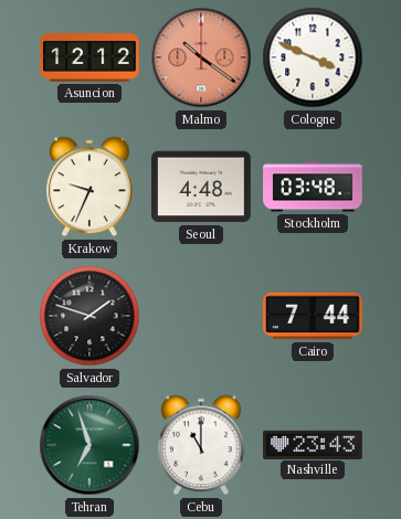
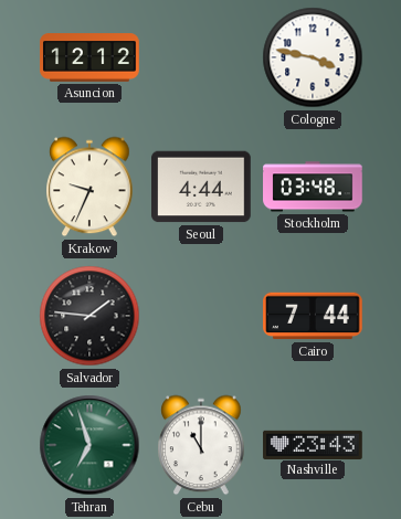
Malmo: 10:21 -> none
Cologne: 3:49 -> 3:47
Seoul: 4:48 -> 4:44
Salvador: 1:48 -> 1:46
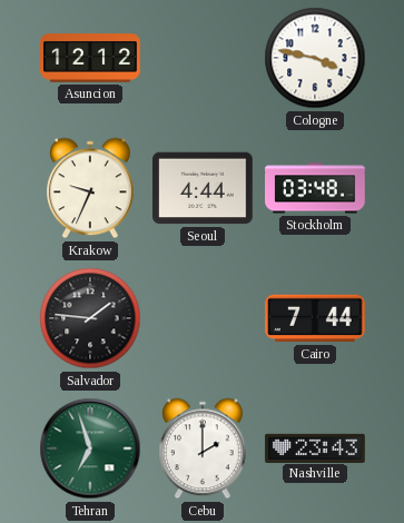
Cebu: 11:00 -> 2:00
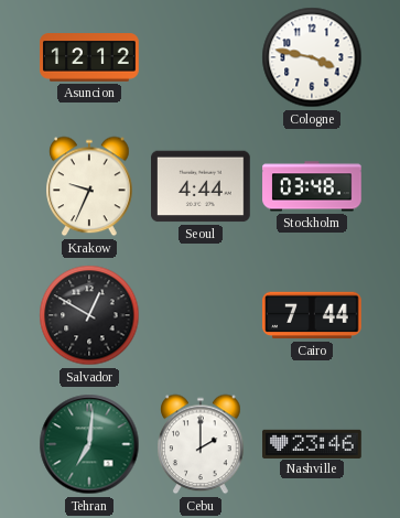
Salvador: 1:46 -> 12:50
Tehran: 6:57 -> 7:01
Nashville: 23:43 -> 23:46
